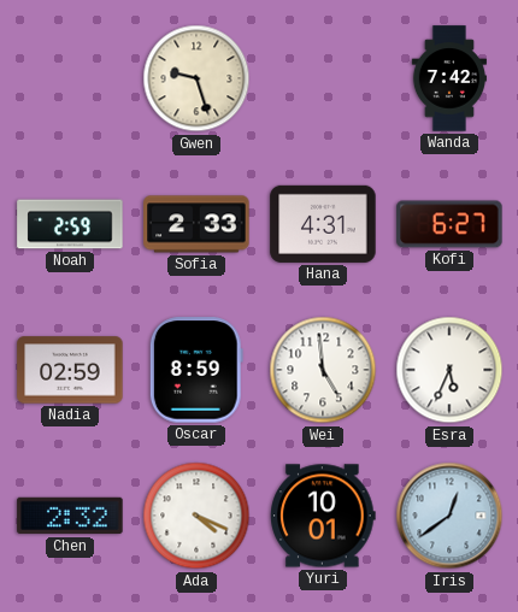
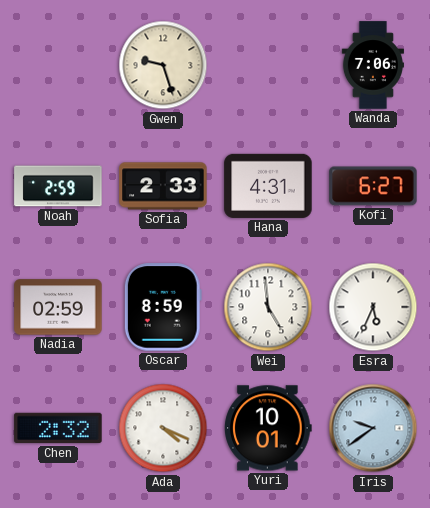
Wanda: 7:42 -> 7:06
Iris: 12:39 -> 9:39
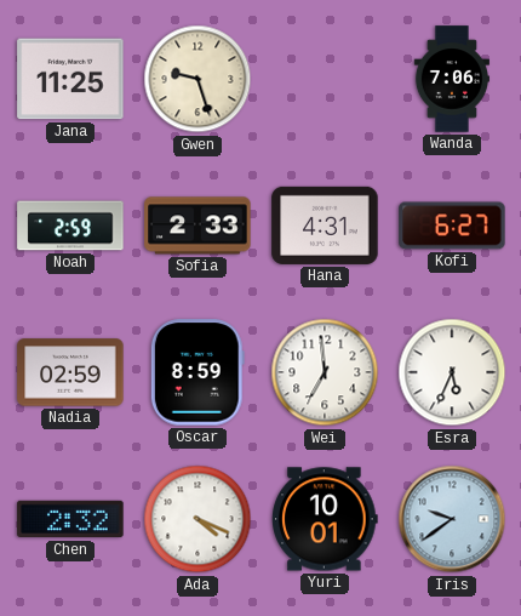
Jana: none -> 11:25
Wei: 4:59 -> 6:59
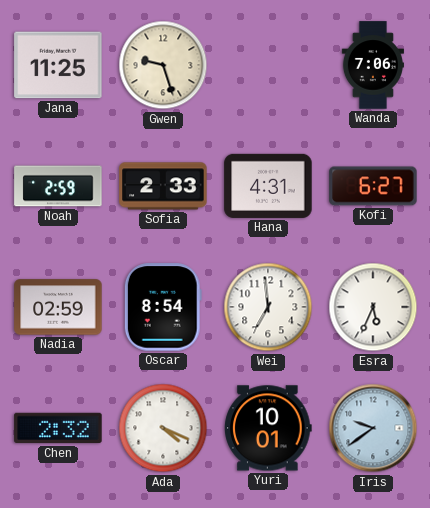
Oscar: 8:59 -> 8:54
